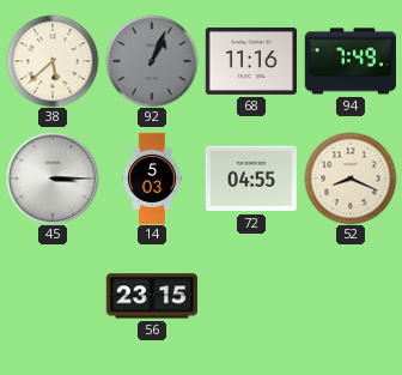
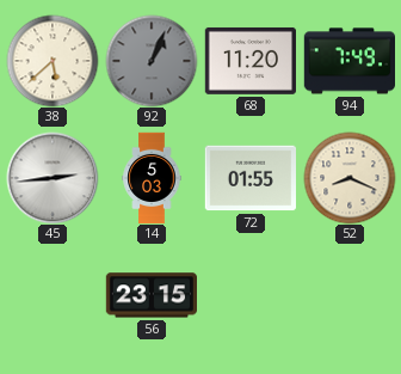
68: 11:16 -> 11:20
45: 3:15 -> 2:44
72: 04:55 -> 01:55
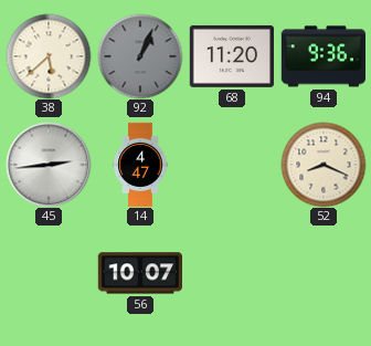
94: 7:49 -> 9:36
14: 5:03 -> 4:47
72: 01:55 -> none
56: 23:15 -> 10:07
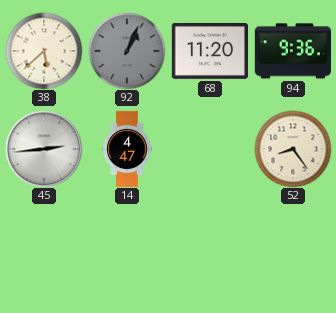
52: 8:19 -> 8:24
56: 10:07 -> none
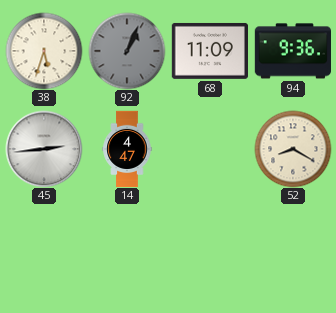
38: 5:38 -> 5:33
68: 11:20 -> 11:09
52: 8:24 -> 8:20
